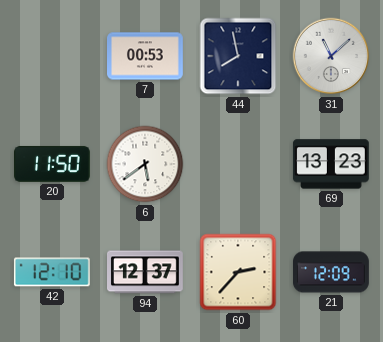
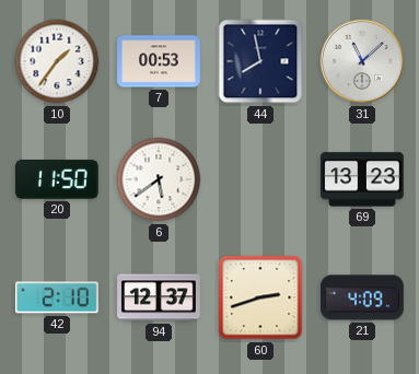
10: none -> 1:36
42: 12:10 -> 2:10
60: 2:37 -> 2:42
21: 12:09 -> 4:09
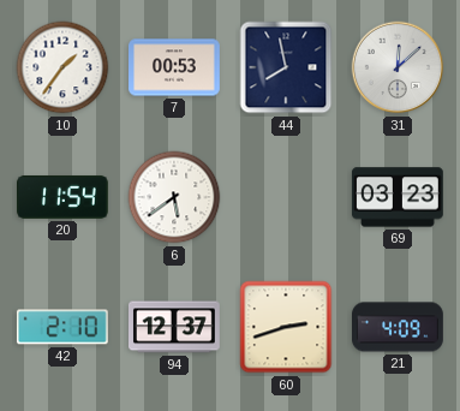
31: 11:08 -> 12:08
20: 11:50 -> 11:54
69: 13:23 -> 03:23
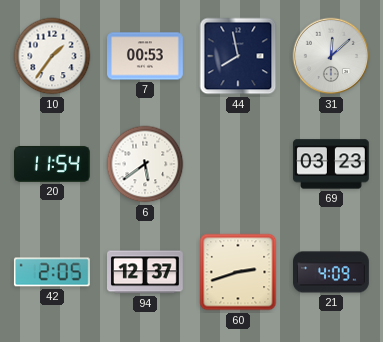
42: 2:10 -> 2:05
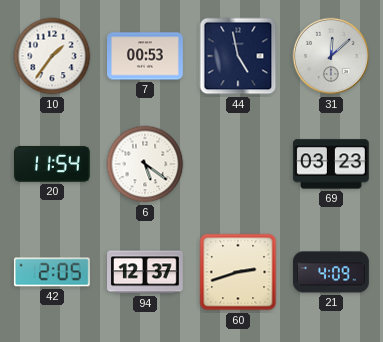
44: 7:58 -> 4:58
6: 5:39 -> 5:21
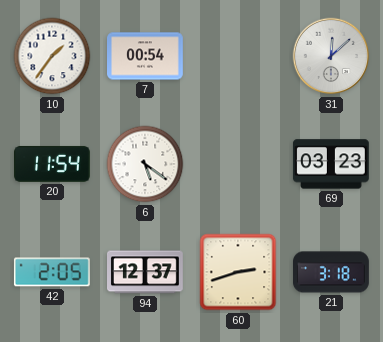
7: 00:53 -> 00:54
44: 4:58 -> none
21: 4:09 -> 3:18
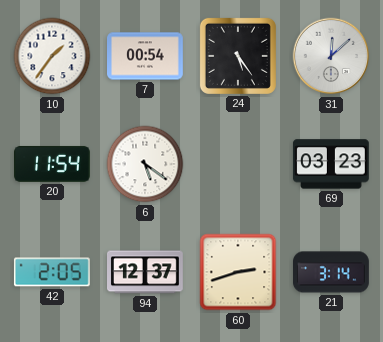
24: none -> 5:24
21: 3:18 -> 3:14
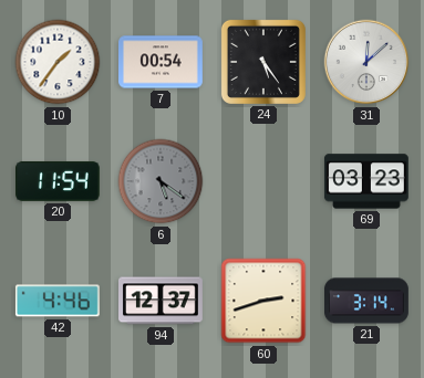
6 dial: white -> grey
42: 2:05 -> 4:46
